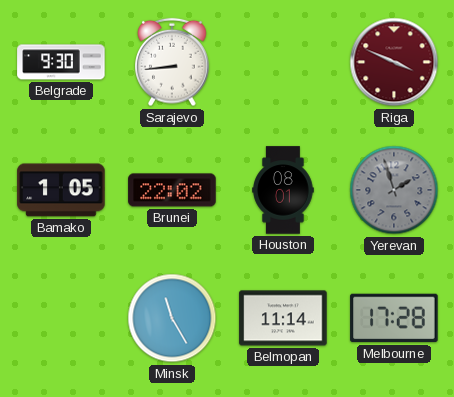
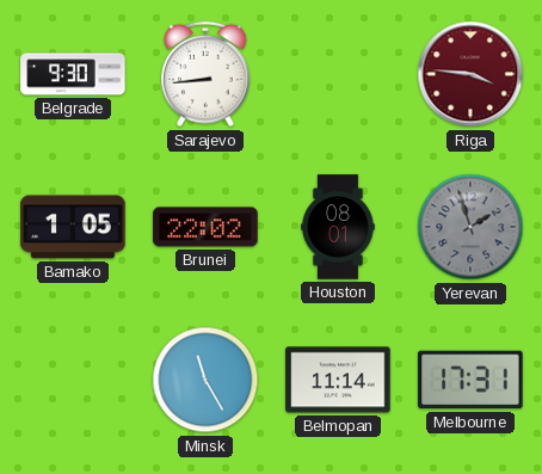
Riga: 3:49 -> 3:46
Melbourne: 17:28 -> 17:31
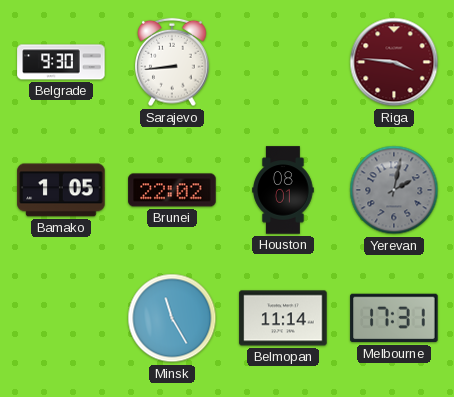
Yerevan: 1:57 -> 2:02
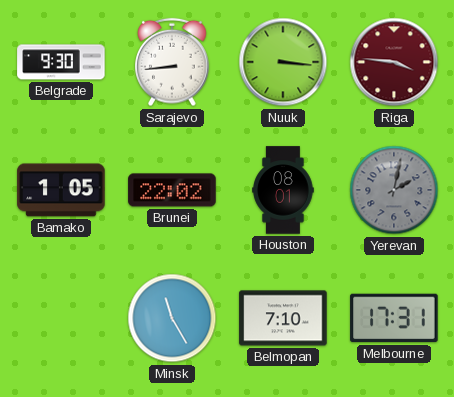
Nuuk: none -> 3:16
Belmopan: 11:14 -> 7:10
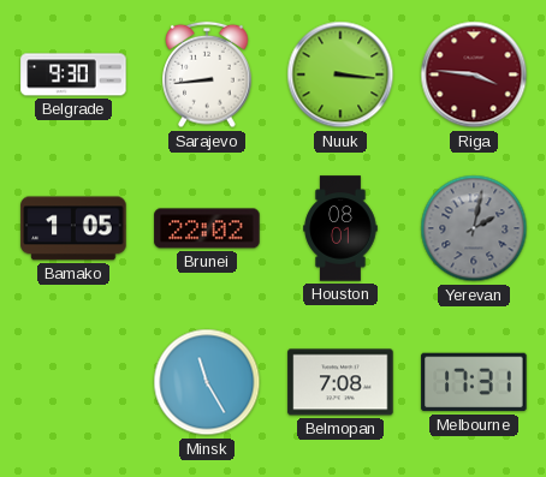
Belmopan: 7:10 -> 7:08
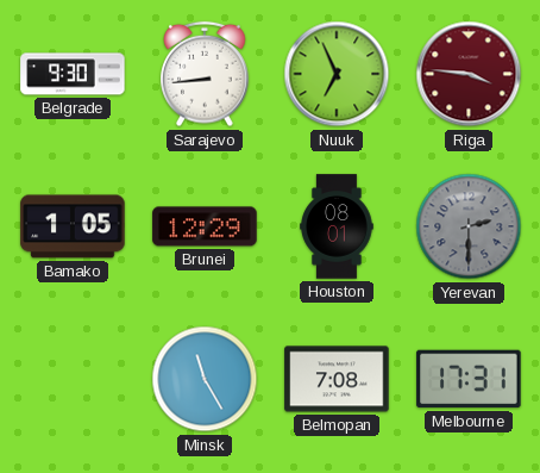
Nuuk: 3:16 -> 6:56
Brunei: 22:02 -> 12:29
Yerevan: 2:02 -> 2:30
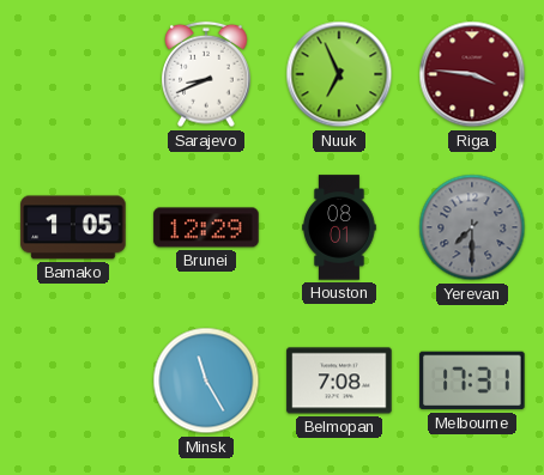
Belgrade: 9:30 -> none
Sarajevo: 8:44 -> 8:41
Yerevan: 2:30 -> 7:30
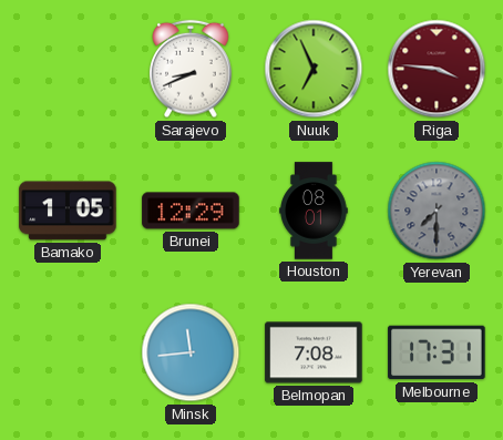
Minsk: 11:25 -> 11:44
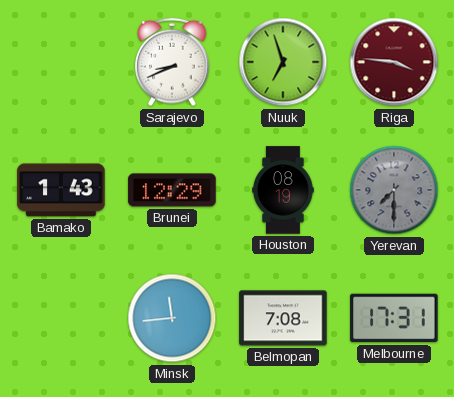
Nuuk: 6:56 -> 6:57
Bamako: 1:05 -> 1:43
Houston: 08:01 -> 08:19
